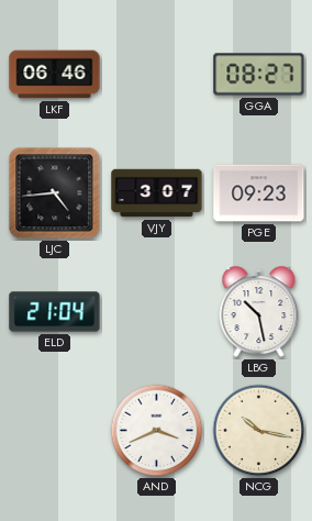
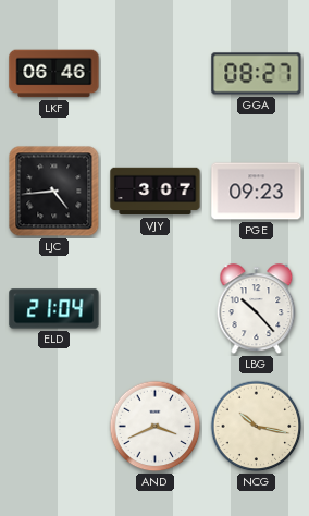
LBG: 10:28 -> 10:23
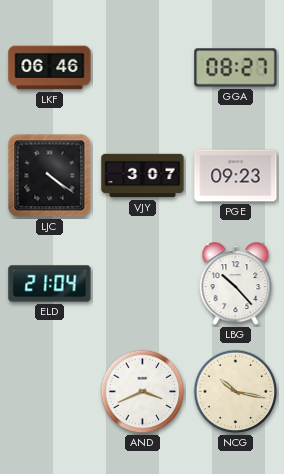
LJC: 4:44 -> 4:21
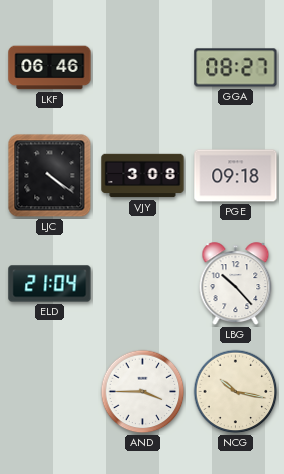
VJY: 3:07 -> 3:08
PGE: 09:23 -> 09:18
AND: 3:41 -> 3:45
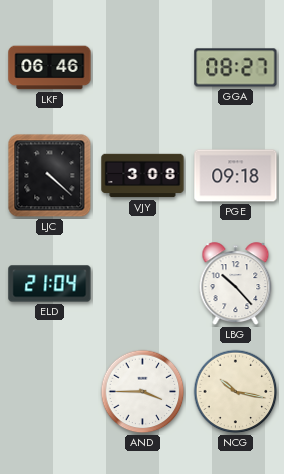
LJC: 4:21 -> 4:22
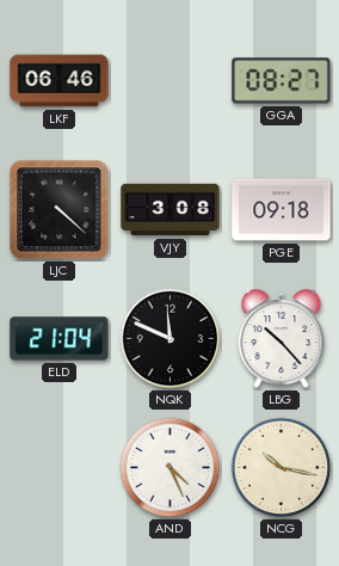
NQK: none -> 11:49
AND: 3:45 -> 4:26
